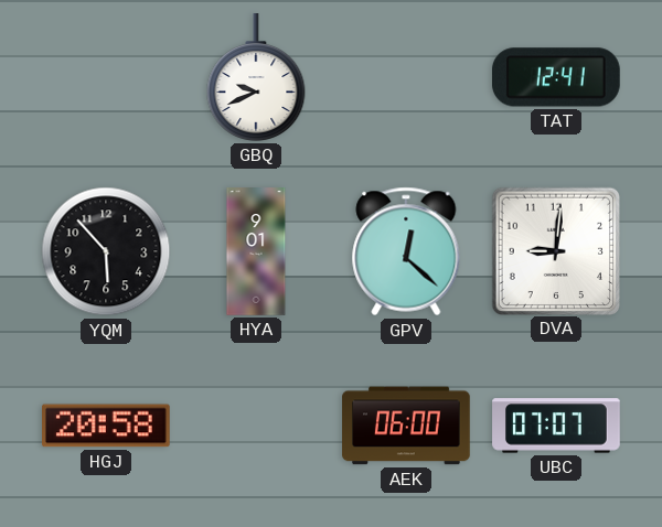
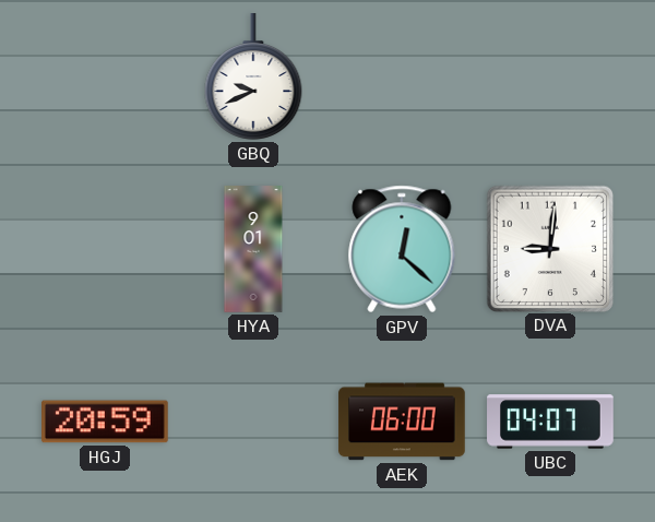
TAT: 12:41 -> none
YQM: 5:53 -> none
HGJ: 20:58 -> 20:59
UBC: 07:07 -> 04:07
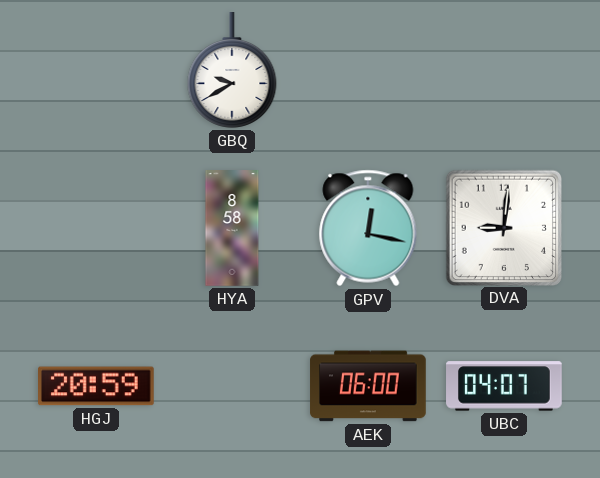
GBQ: 9:41 -> 9:40
HYA: 9:01 -> 8:58
GPV: 12:22 -> 12:17
